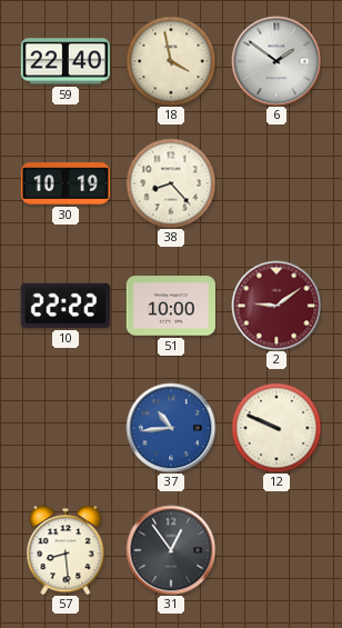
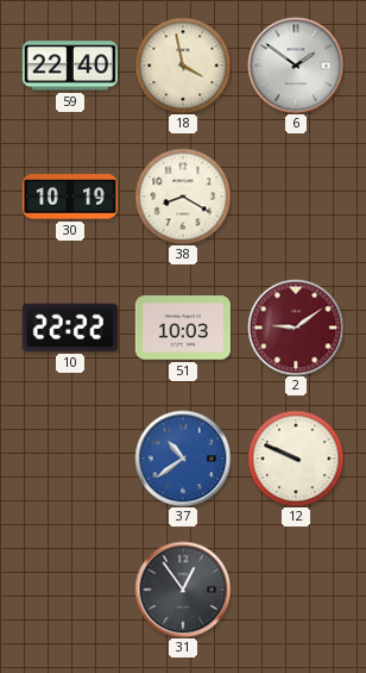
38: 8:23 -> 8:20
51: 10:00 -> 10:03
37: 10:44 -> 10:39
57: 8:29 -> none
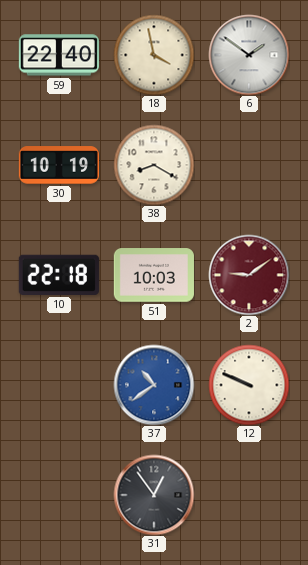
10: 22:22 -> 22:18
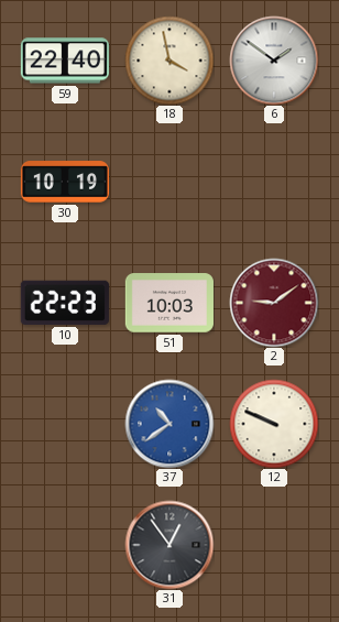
38: 8:20 -> none
10: 22:18 -> 22:23
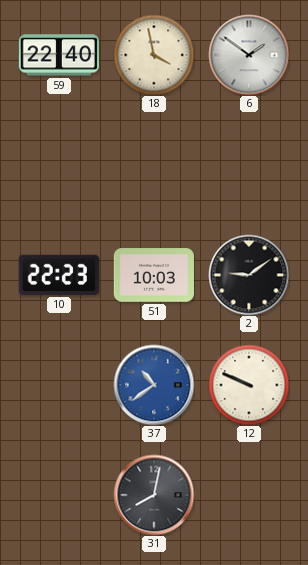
30: 10:19 -> none
2 dial: burgundy -> black
31: 12:54 -> 8:02
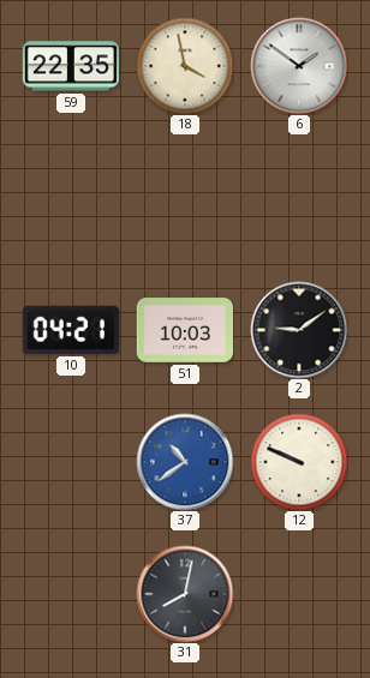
59: 22:40 -> 22:35
10: 22:23 -> 04:21
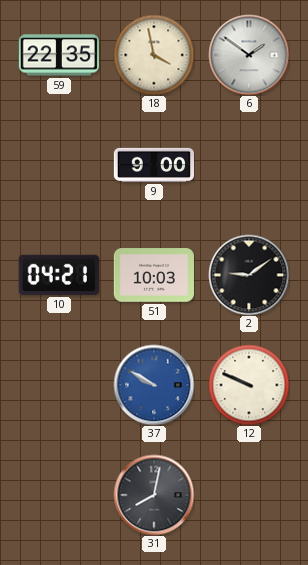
9: none -> 9:00
37: 10:39 -> 9:50
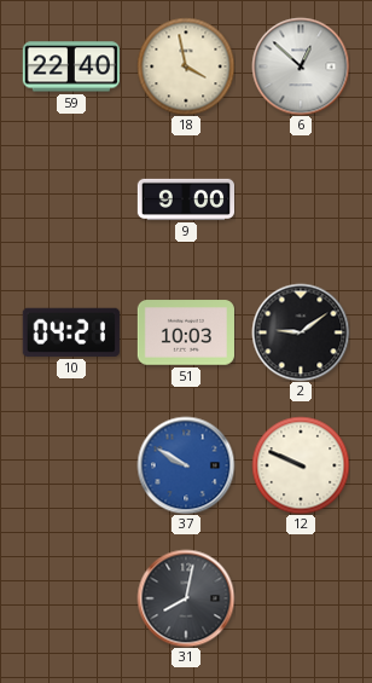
59: 22:35 -> 22:40
6: 1:51 -> 12:52
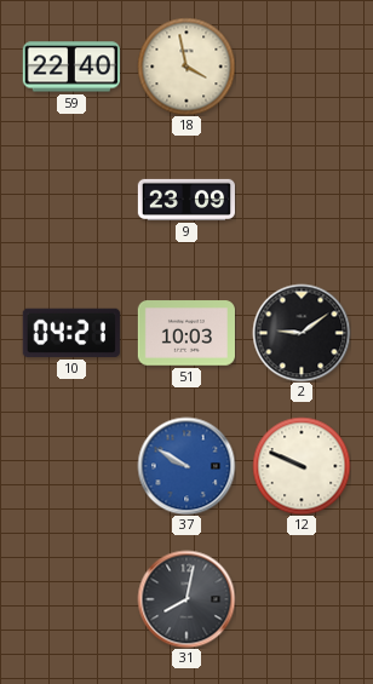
6: 12:52 -> none
9: 9:00 -> 23:09
